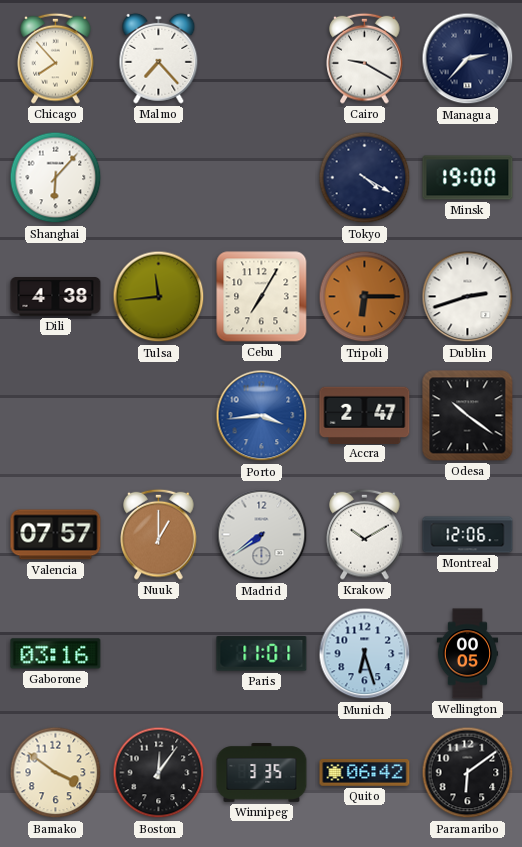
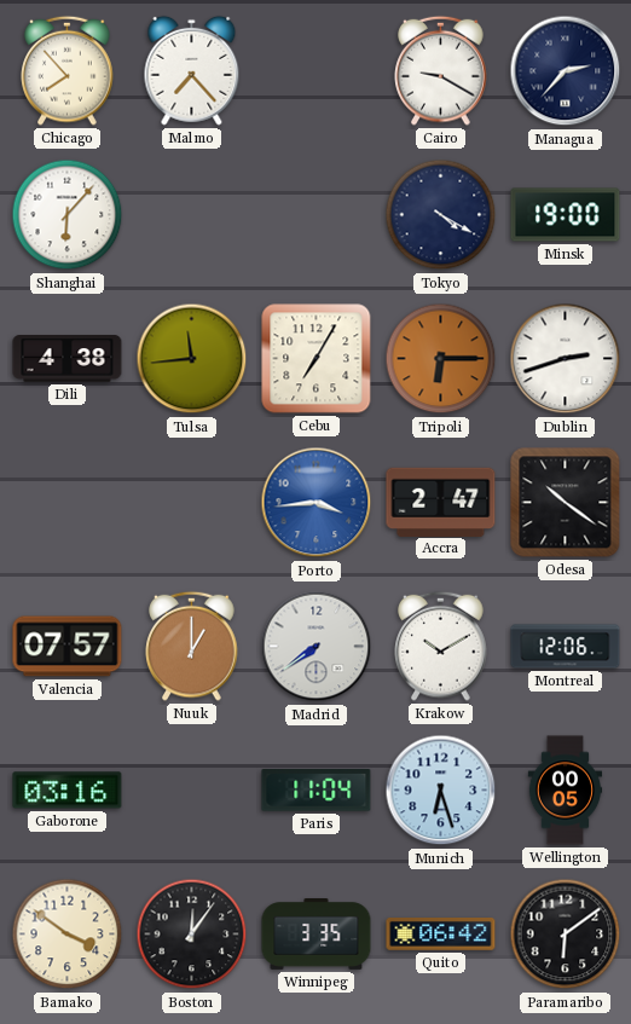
Paris: 11:01 -> 11:04
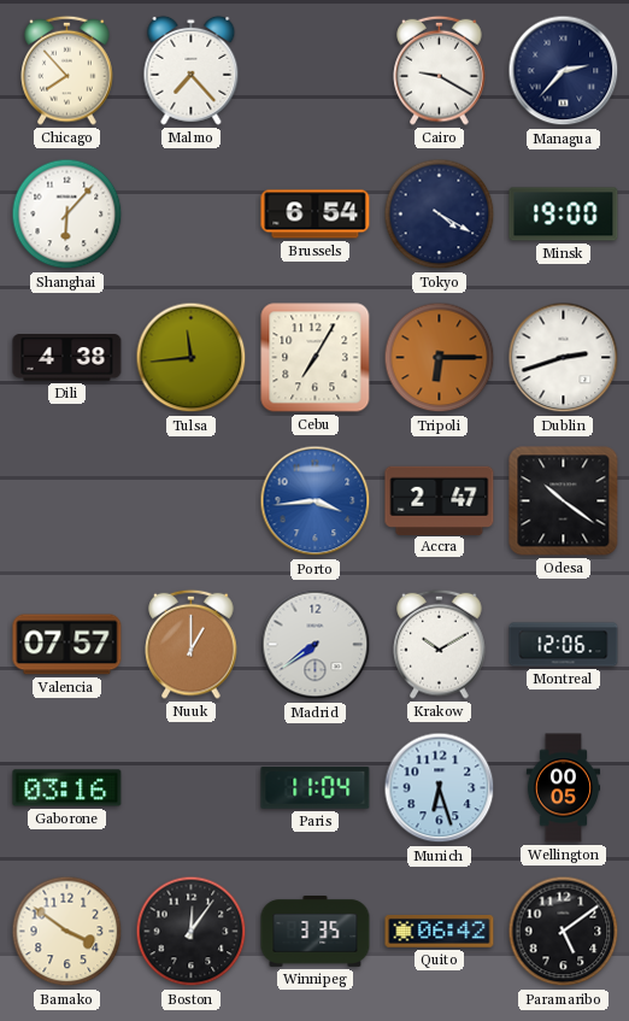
Brussels: none -> 6:54
Paramaribo: 6:09 -> 5:09
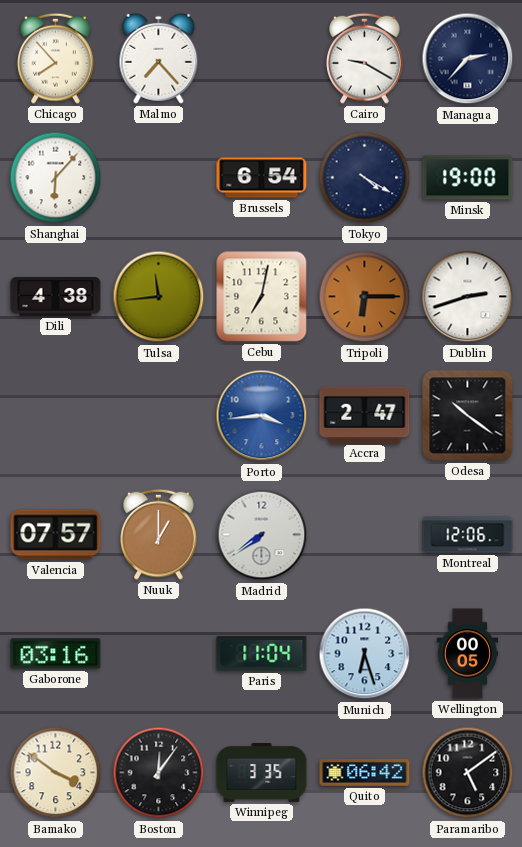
Cebu: 7:05 -> 7:02
Krakow: 10:10 -> none
